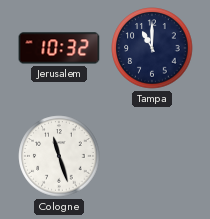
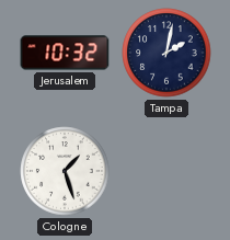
Tampa: 11:00 -> 2:02
Cologne: 11:27 -> 1:27
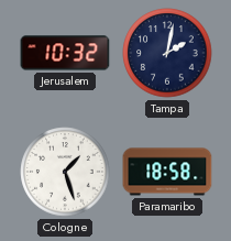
Paramaribo: none -> 18:58
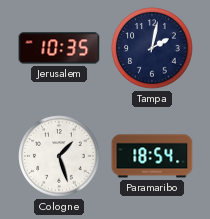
Jerusalem: 10:32 -> 10:35
Paramaribo: 18:58 -> 18:54
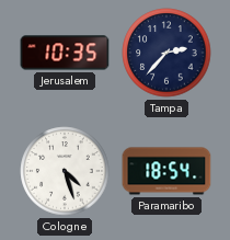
Tampa: 2:02 -> 2:37
Cologne: 1:27 -> 4:27
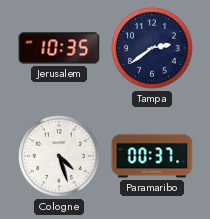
Tampa: 2:37 -> 2:39
Paramaribo: 18:54 -> 00:37
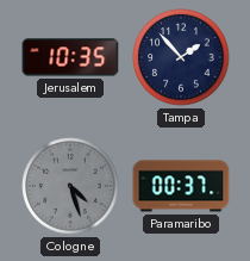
Tampa: 2:39 -> 1:53
Cologne dial: white -> grey
